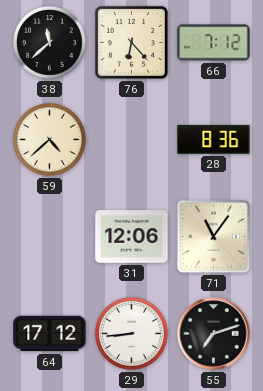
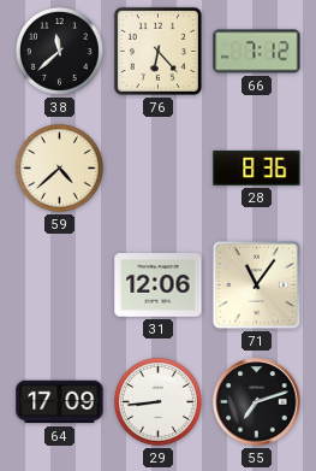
64: 17:12 -> 17:09
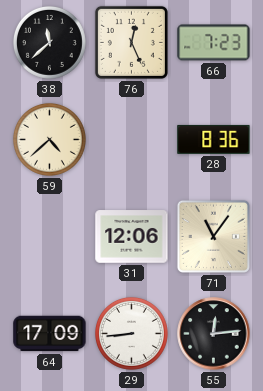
76: 6:23 -> 12:26
66: 7:12 -> 7:23
55: 7:12 -> 12:14
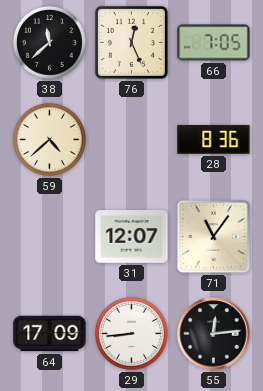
66: 7:23 -> 7:05
31: 12:06 -> 12:07
